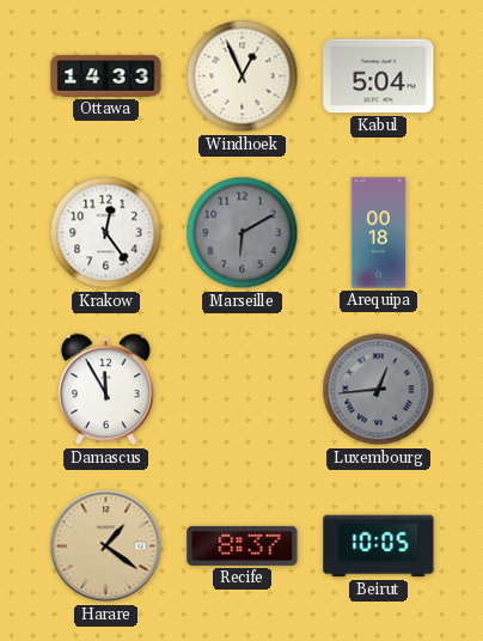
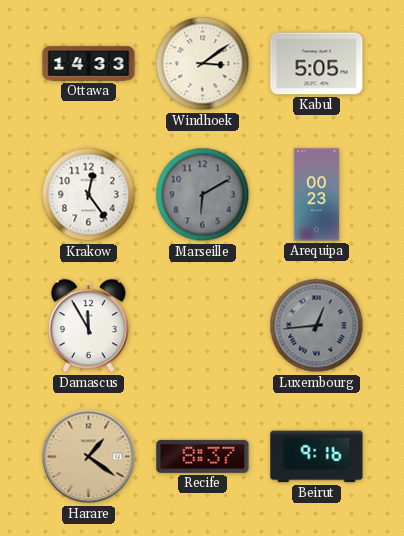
Windhoek: 12:56 -> 3:09
Kabul: 5:04 -> 5:05
Arequipa: 00:18 -> 00:23
Beirut: 10:05 -> 9:16
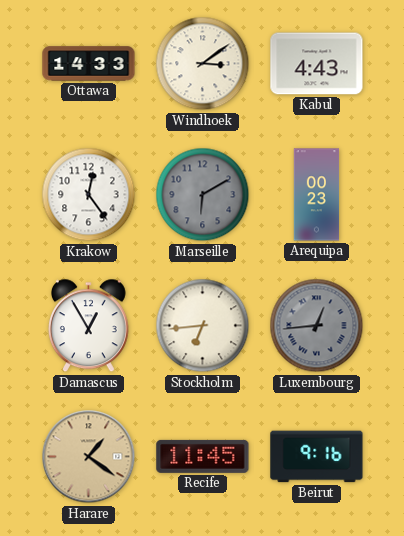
Kabul: 5:05 -> 4:43
Damascus: 11:55 -> 12:55
Stockholm: none -> 6:44
Recife: 8:37 -> 11:45
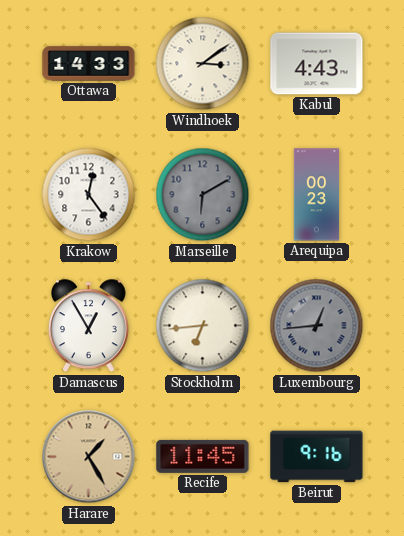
Harare: 1:21 -> 1:25
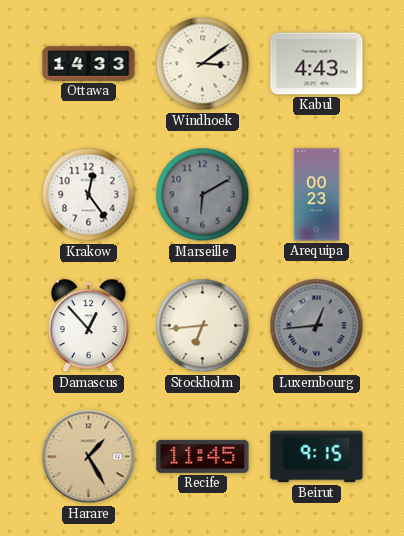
Damascus: 12:55 -> 12:53
Beirut: 9:16 -> 9:15
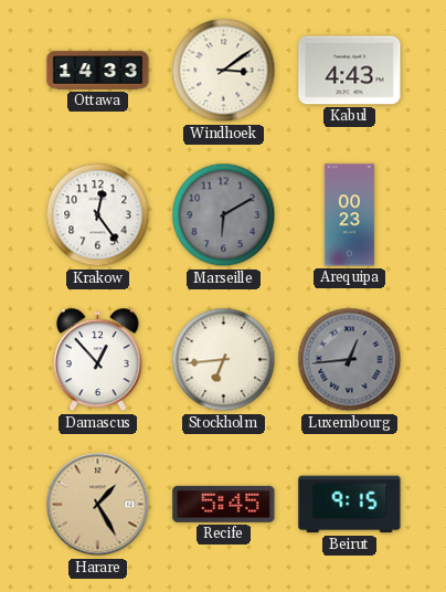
Recife: 11:45 -> 5:45
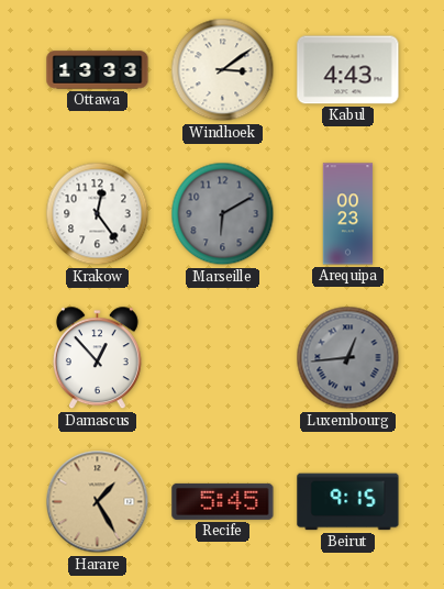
Ottawa: 14:33 -> 13:33
Stockholm: 6:44 -> none
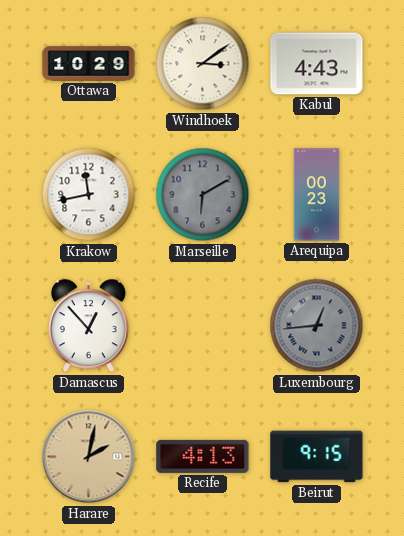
Ottawa: 13:33 -> 10:29
Krakow: 12:24 -> 11:43
Harare: 1:25 -> 2:02
Recife: 5:45 -> 4:13
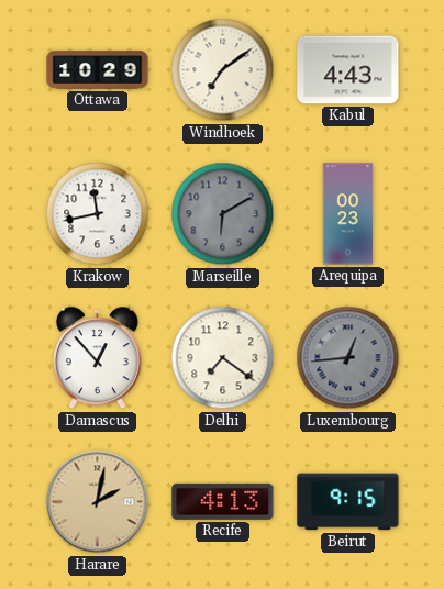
Windhoek: 3:09 -> 7:09
Delhi: none -> 7:21
